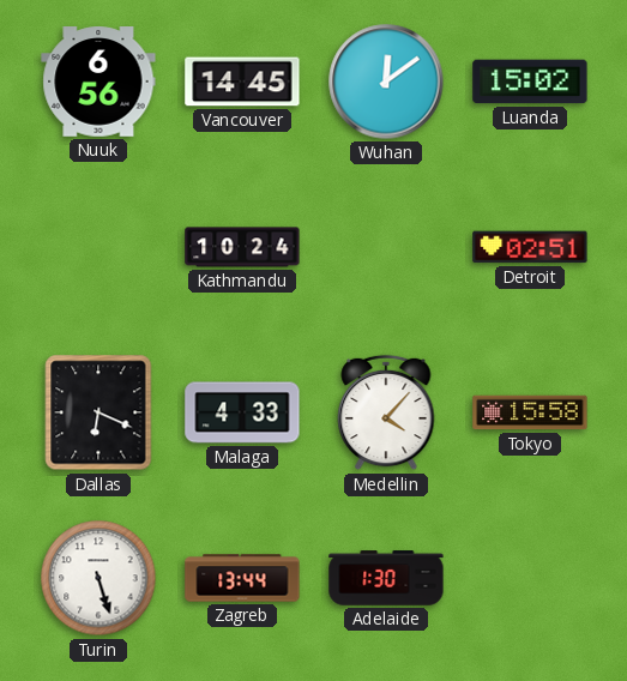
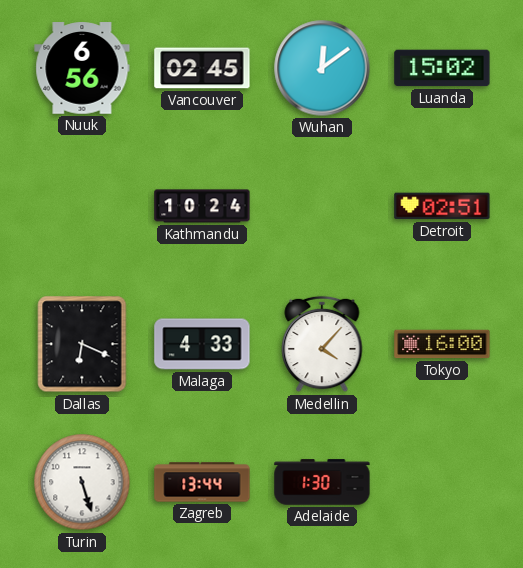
Vancouver: 14:45 -> 02:45
Tokyo: 15:58 -> 16:00
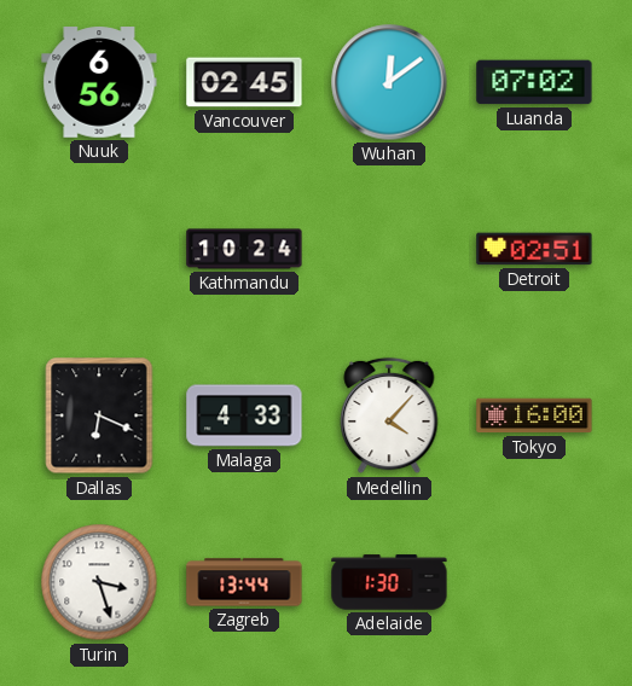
Luanda: 15:02 -> 07:02
Turin: 5:27 -> 3:27
